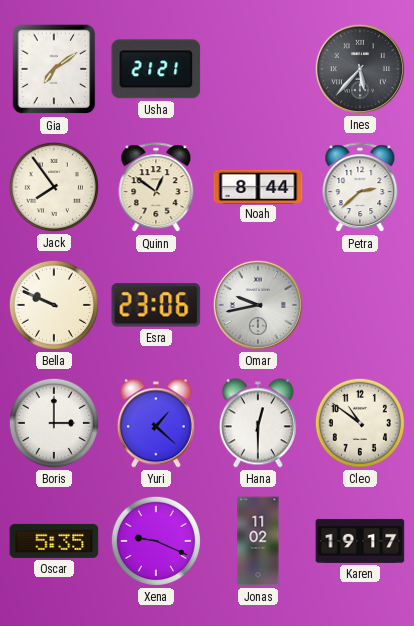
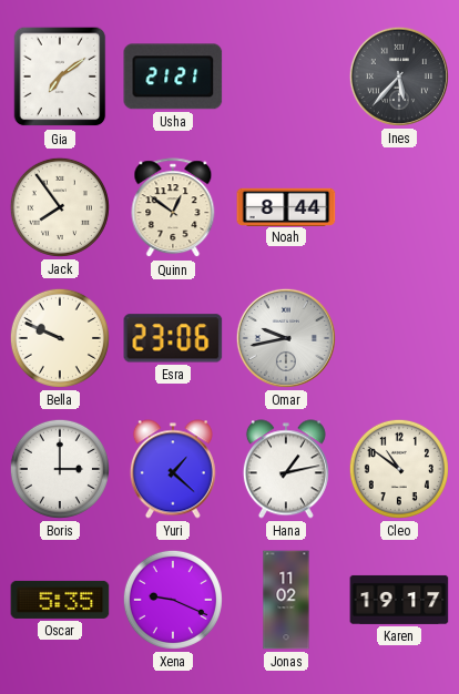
Petra: 2:38 -> none
Hana: 12:30 -> 1:13
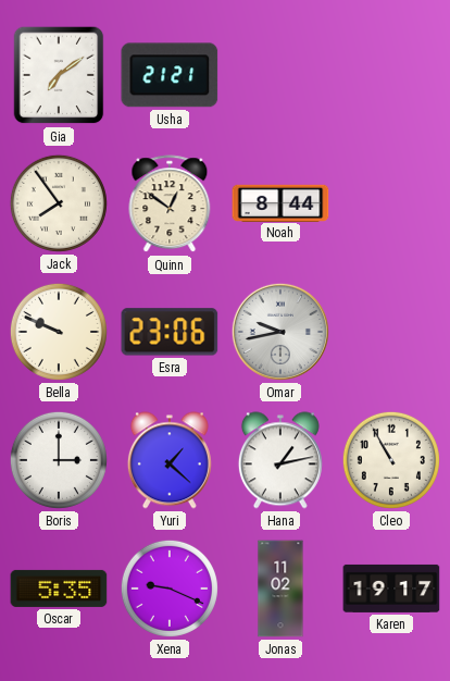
Ines: 5:37 -> none
Cleo: 10:51 -> 10:55
